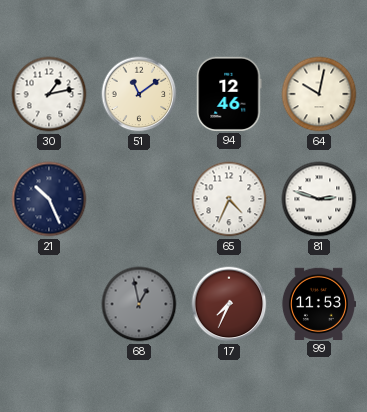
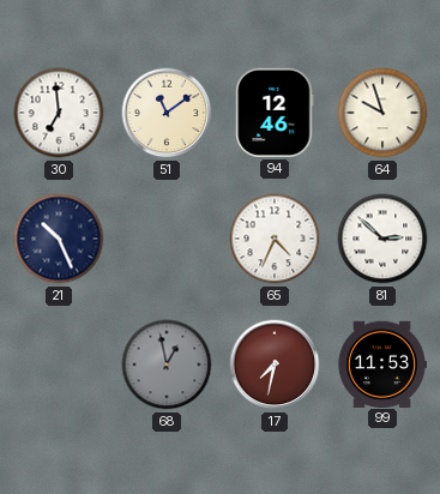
30: 1:13 -> 6:59
64: 10:02 -> 9:57
81: 2:48 -> 2:52
17: 7:34 -> 7:32
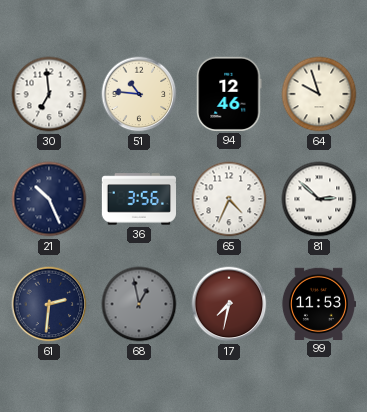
51: 11:09 -> 10:46
36: none -> 3:56
61: none -> 2:31
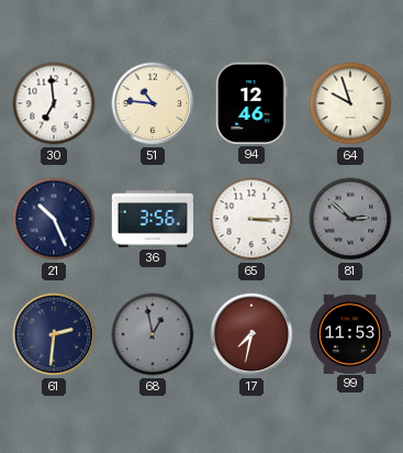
65: 4:34 -> 3:15
81 dial: white -> grey
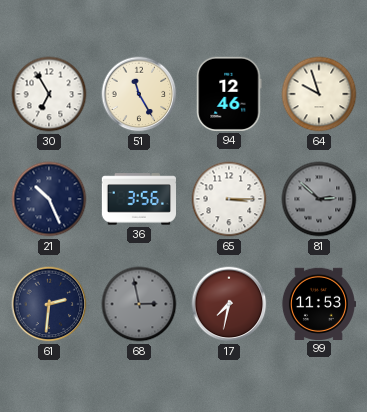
30: 6:59 -> 6:55
51: 10:46 -> 11:25
68: 12:58 -> 2:58
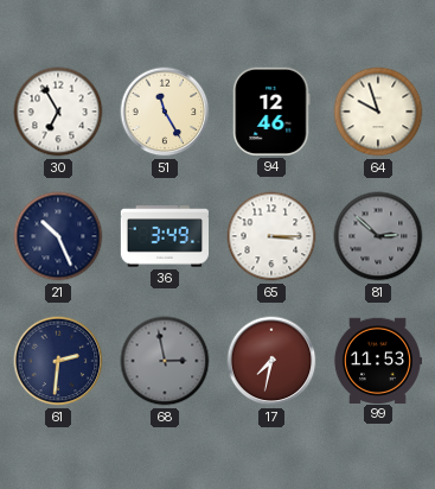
36: 3:56 -> 3:49
